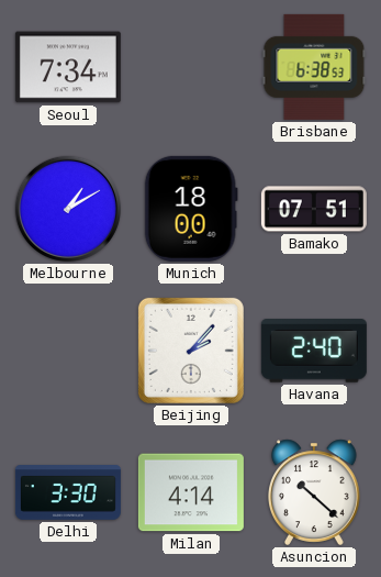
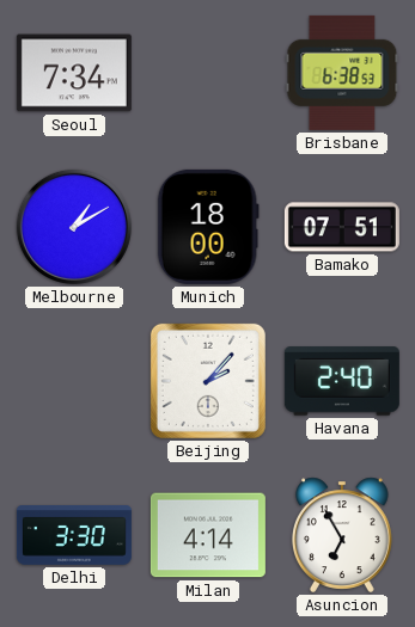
Asuncion: 10:22 -> 6:55
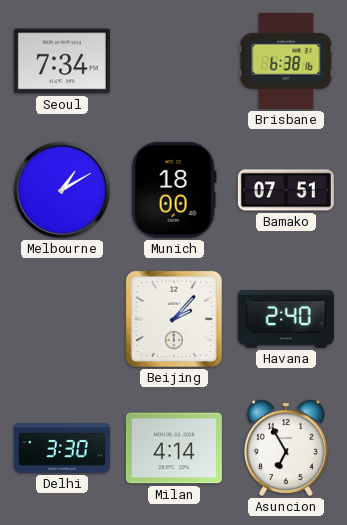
Brisbane: 6:38:53 -> 6:38:16
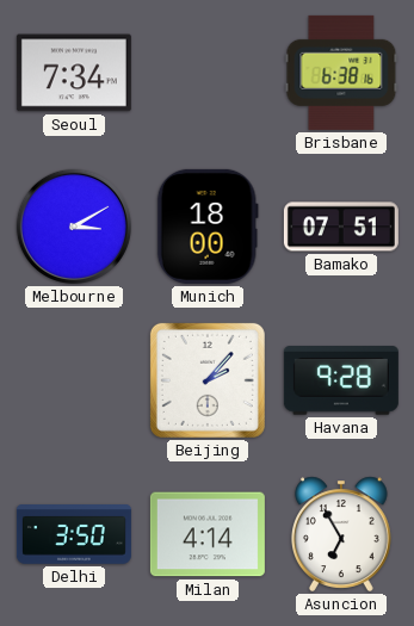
Melbourne: 1:10 -> 3:10
Havana: 2:40 -> 9:28
Delhi: 3:30 -> 3:50
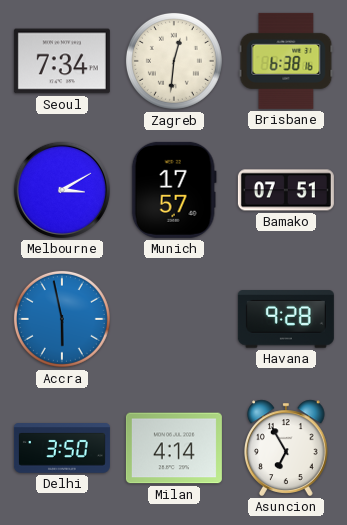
Zagreb: none -> 12:31
Munich: 18:00 -> 17:57
Accra: none -> 5:58
Beijing: 2:07 -> none
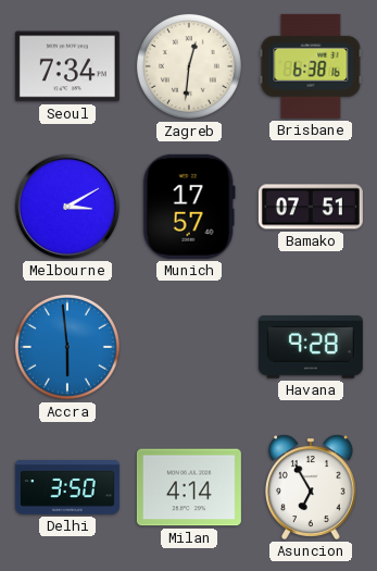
Accra: 5:58 -> 5:59
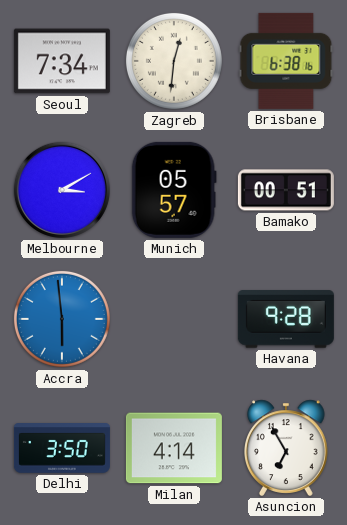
Munich: 17:57 -> 05:57
Bamako: 07:51 -> 00:51
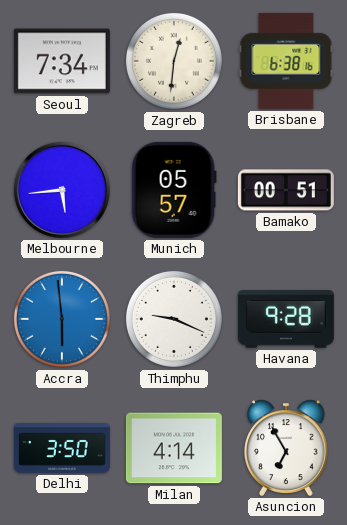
Melbourne: 3:10 -> 5:44
Thimphu: none -> 9:19
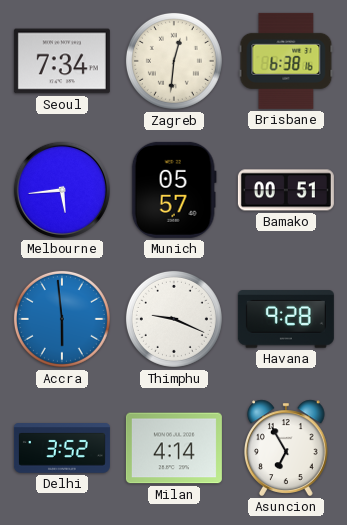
Delhi: 3:50 -> 3:52
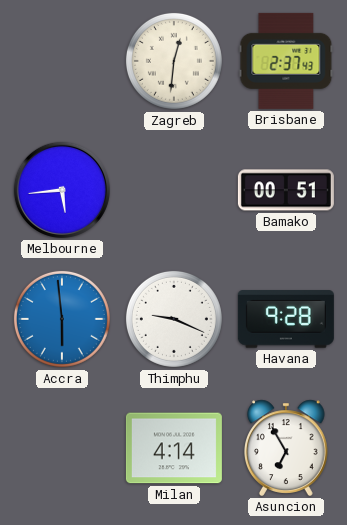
Seoul: 7:34 -> none
Brisbane: 6:38 -> 2:37
Munich: 05:57 -> none
Delhi: 3:52 -> none
